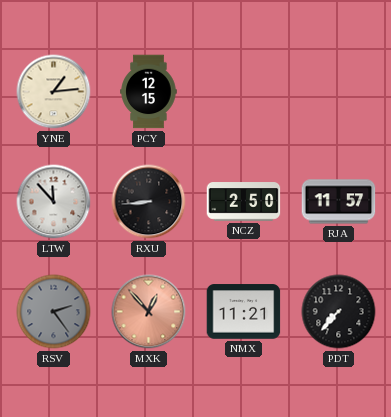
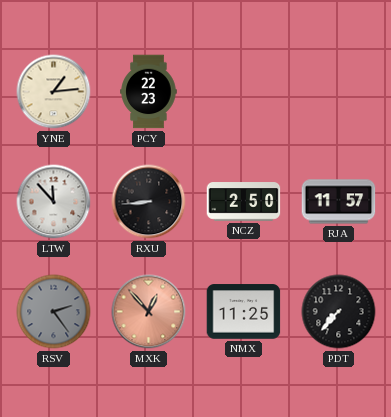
PCY: 12:15 -> 22:23
NMX: 11:21 -> 11:25
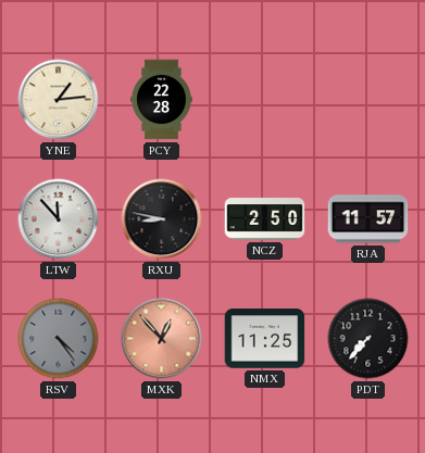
PCY: 22:23 -> 22:28
RXU: 8:44 -> 8:47
RSV: 2:24 -> 4:24
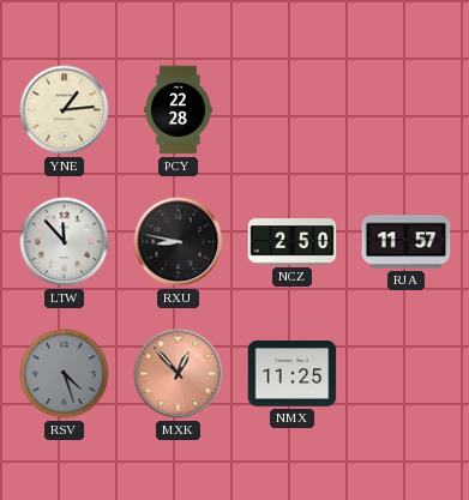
RSV: 4:24 -> 4:27
PDT: 7:37 -> none
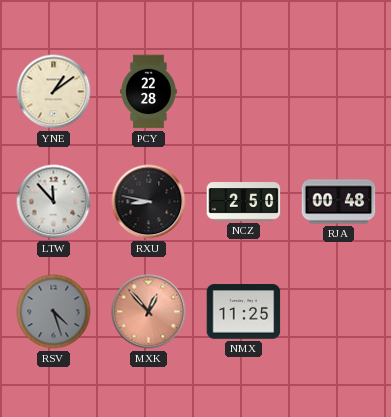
YNE: 1:14 -> 1:09
RJA: 11:57 -> 00:48
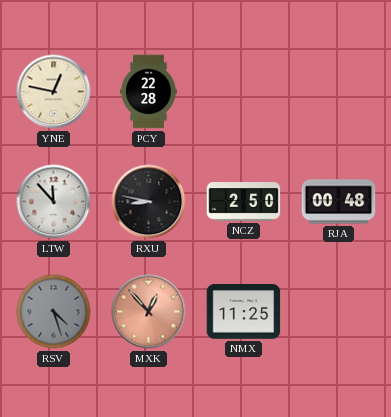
YNE: 1:09 -> 12:47
